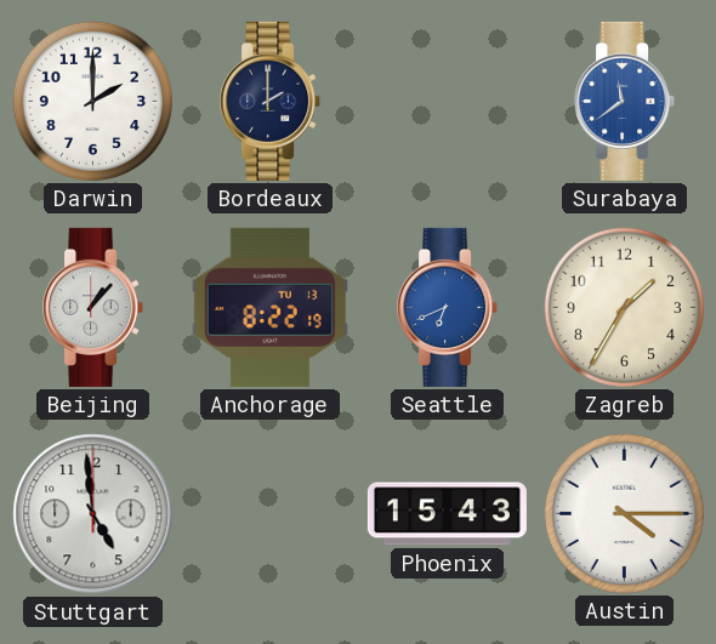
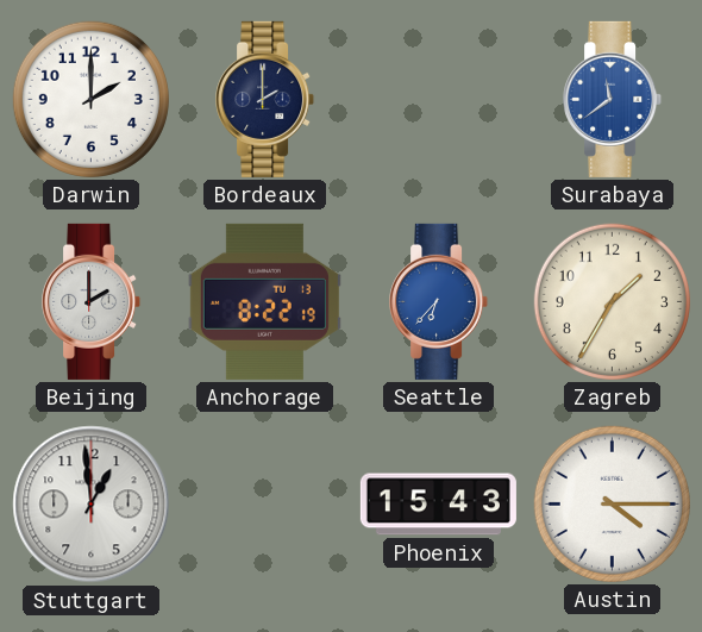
Beijing: 1:07 -> 2:00
Seattle: 6:41 -> 6:37
Stuttgart: 4:59 -> 12:59
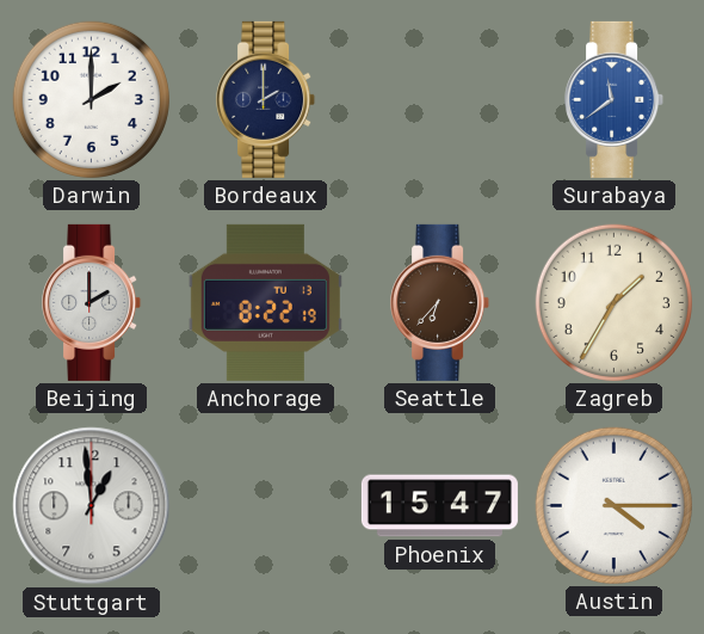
Seattle dial: blue -> brown
Phoenix: 15:43 -> 15:47
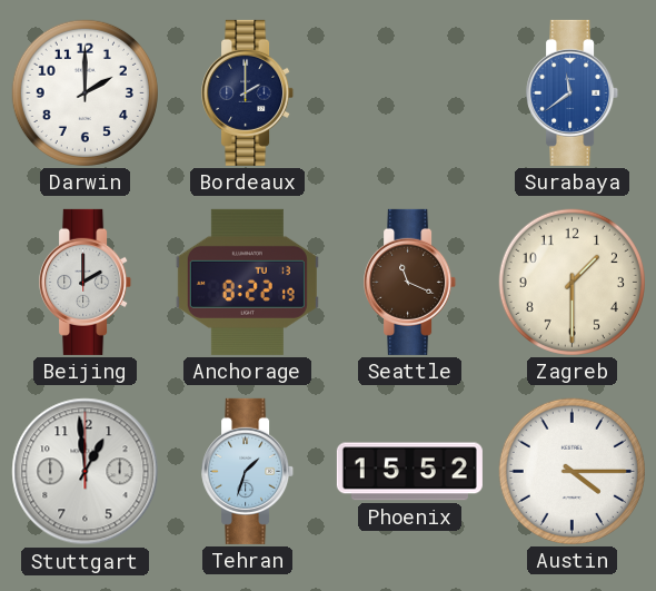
Seattle: 6:37 -> 11:19
Zagreb: 1:35 -> 1:30
Tehran: none -> 1:33
Phoenix: 15:47 -> 15:52
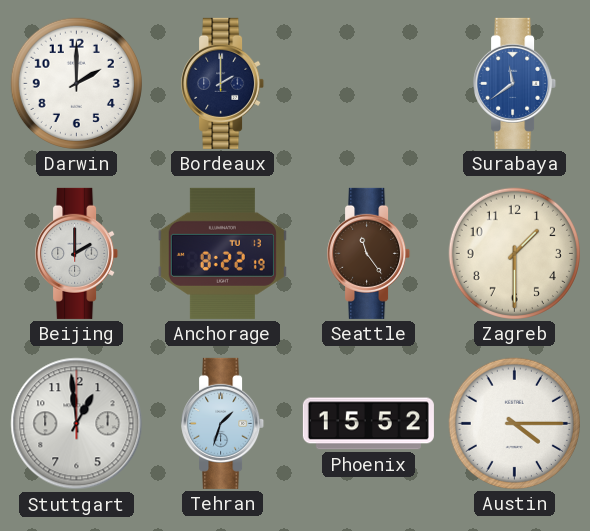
Seattle: 11:19 -> 11:24
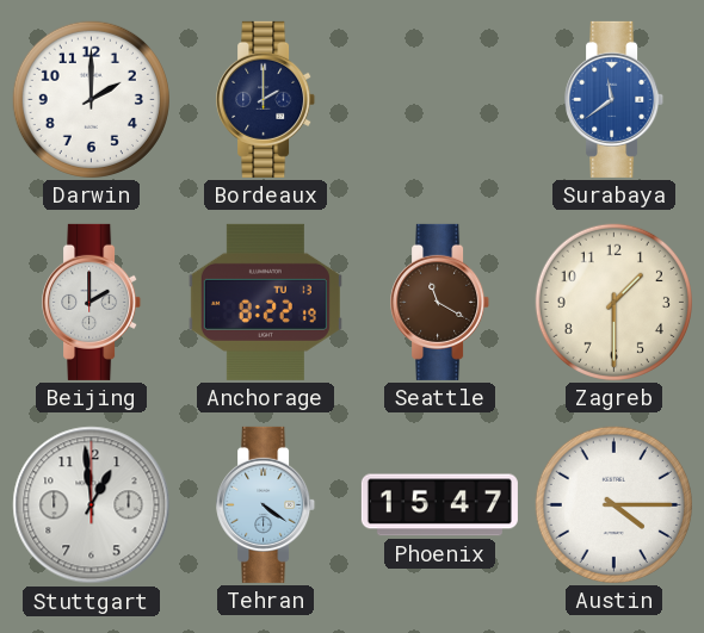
Seattle: 11:24 -> 11:20
Tehran: 1:33 -> 4:21
Phoenix: 15:52 -> 15:47
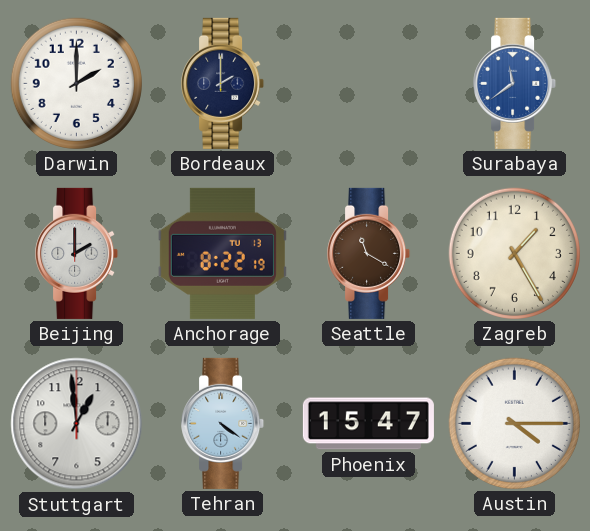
Zagreb: 1:30 -> 1:25
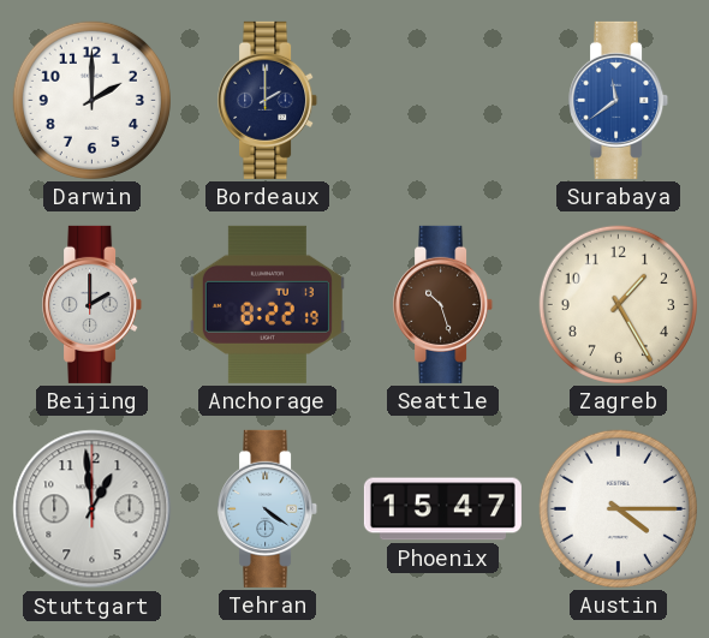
Seattle: 11:20 -> 10:27
